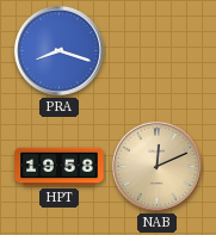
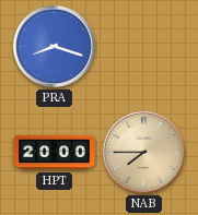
HPT: 19:58 -> 20:00
NAB: 12:11 -> 7:45
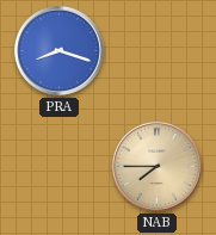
HPT: 20:00 -> none
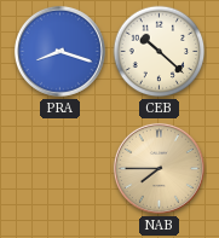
CEB: none -> 10:22
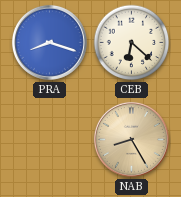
CEB: 10:22 -> 6:22
NAB: 7:45 -> 8:25
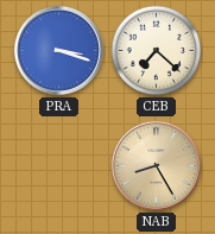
PRA: 8:18 -> 3:18
CEB: 6:22 -> 7:22
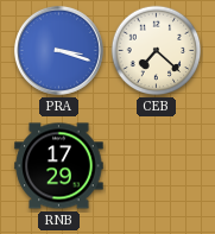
RNB: none -> 17:29
NAB: 8:25 -> none
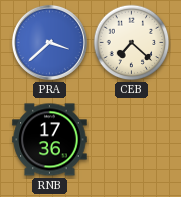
PRA: 3:18 -> 3:38
RNB: 17:29 -> 17:36
